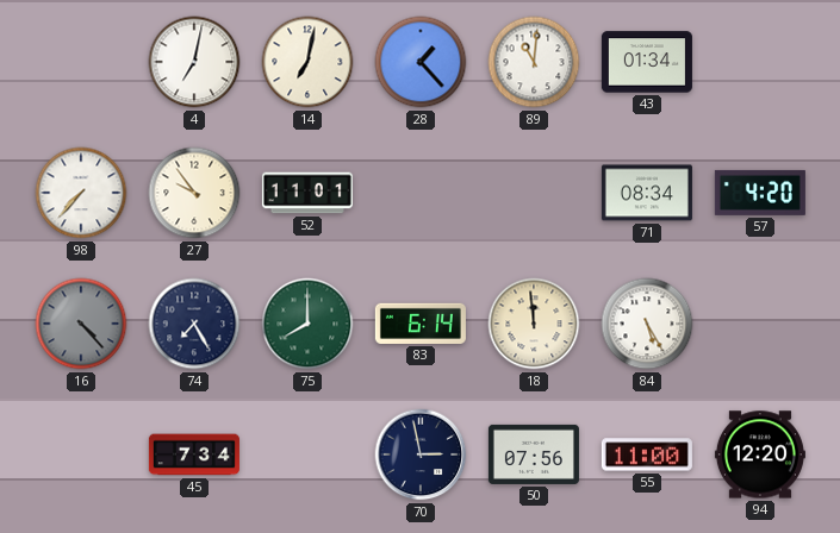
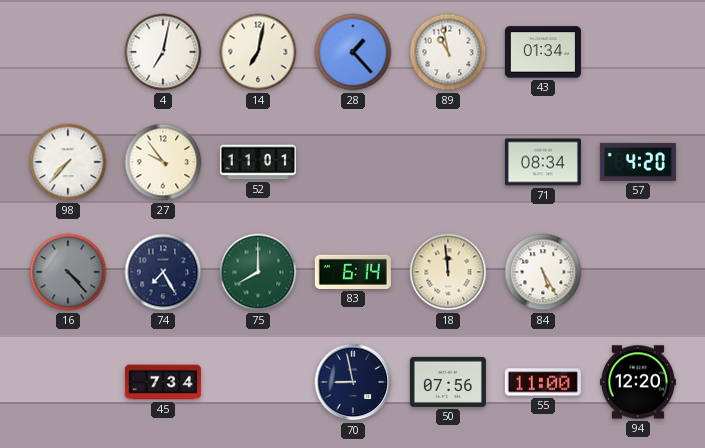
89: 11:01 -> 10:58
70: 2:58 -> 8:58
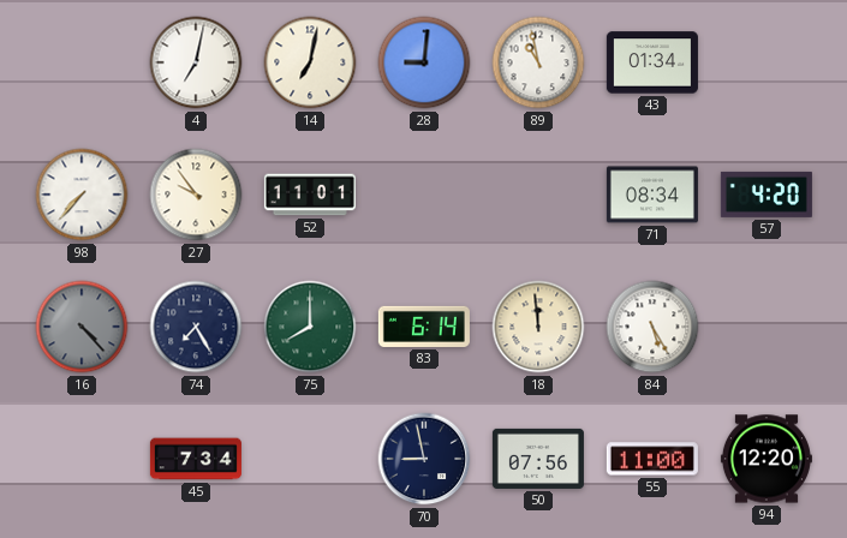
28: 1:23 -> 9:01
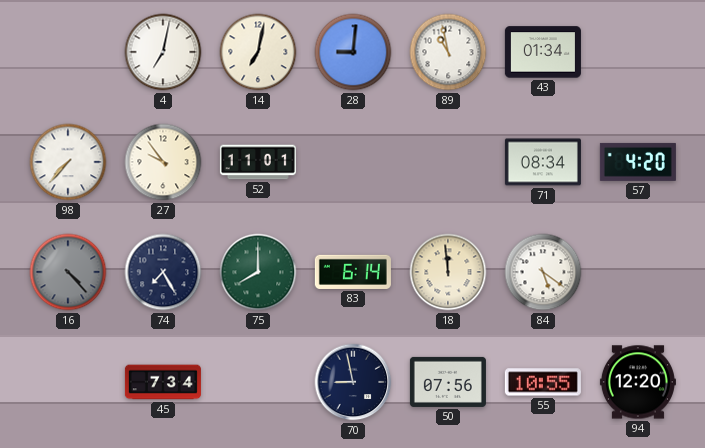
84: 5:25 -> 5:21
55: 11:00 -> 10:55
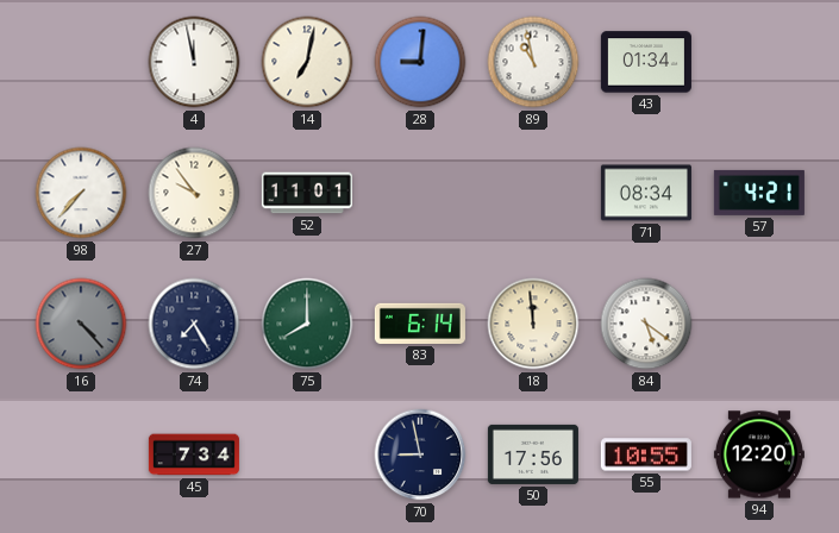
4: 7:02 -> 11:58
57: 4:20 -> 4:21
50: 07:56 -> 17:56
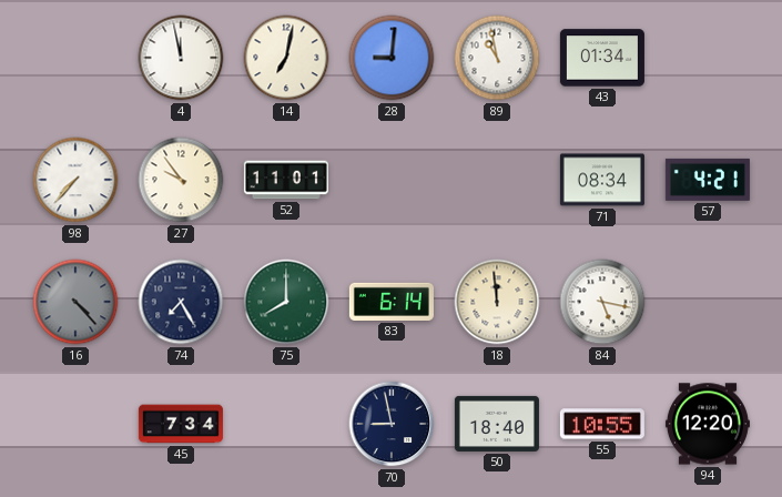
84: 5:21 -> 5:17
50: 17:56 -> 18:40
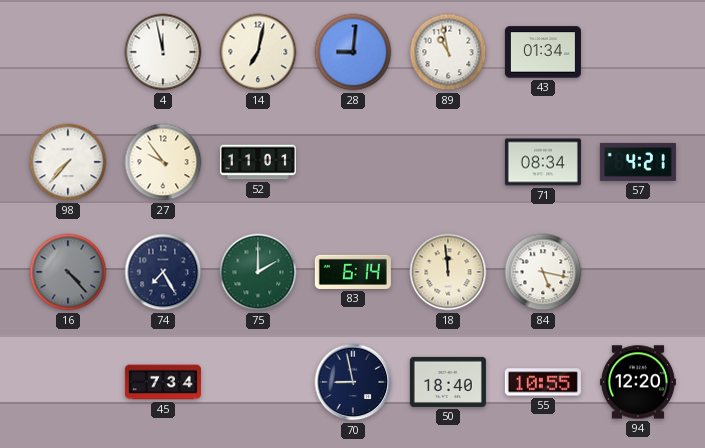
75: 8:00 -> 2:00
